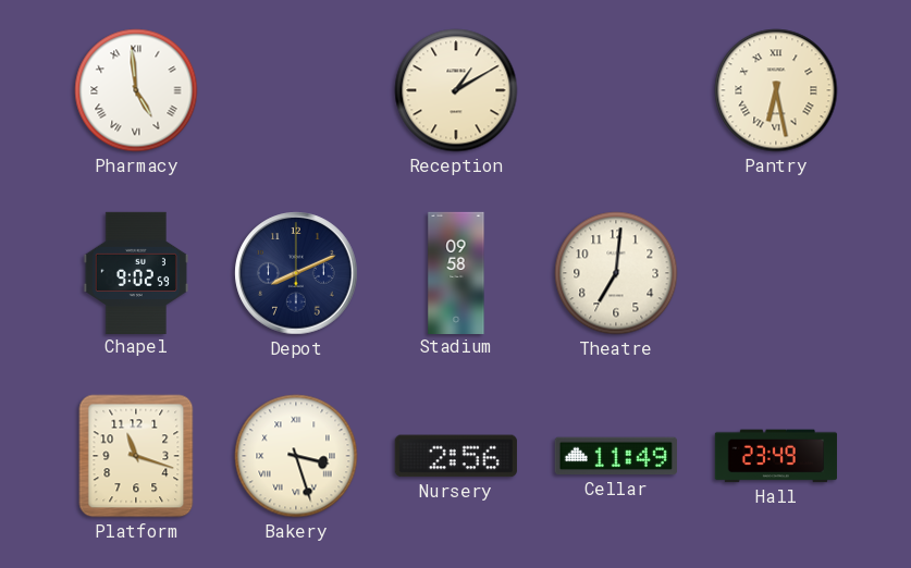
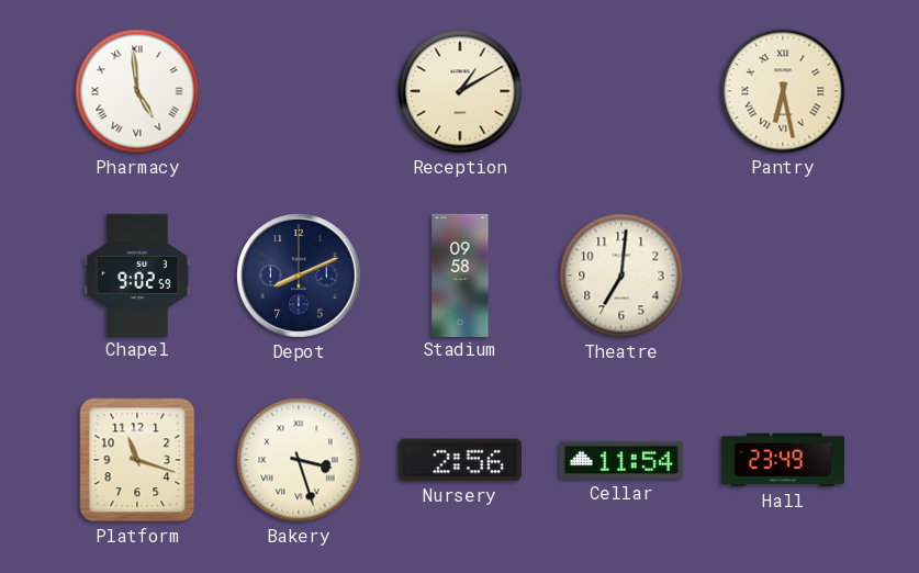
Cellar: 11:49 -> 11:54
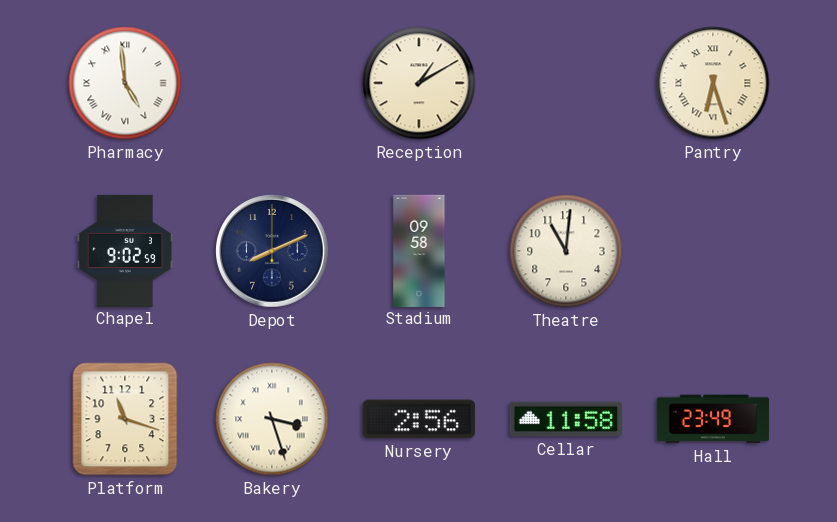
Pantry: 6:28 -> 6:27
Theatre: 7:01 -> 11:01
Cellar: 11:54 -> 11:58
